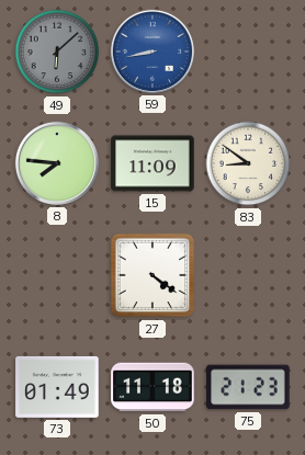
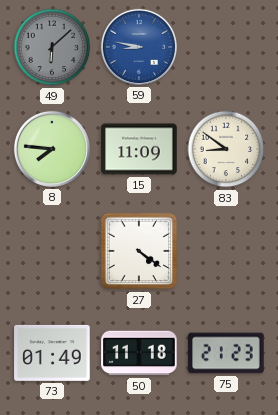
59: 8:43 -> 8:47
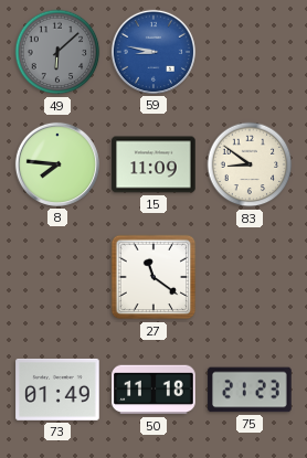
27: 4:21 -> 11:21
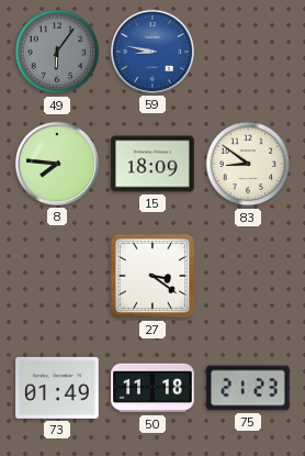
49: 6:08 -> 6:06
15: 11:09 -> 18:09
27: 11:21 -> 3:21
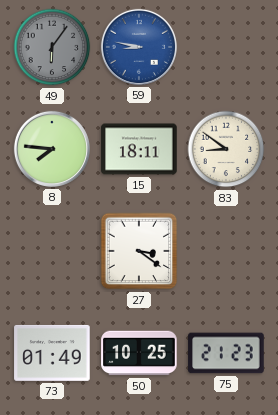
15: 18:09 -> 18:11
50: 11:18 -> 10:25
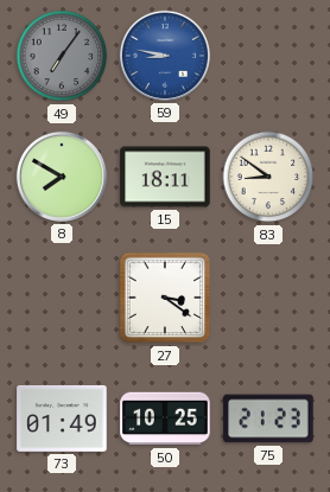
49: 6:06 -> 7:06
8: 7:46 -> 7:50
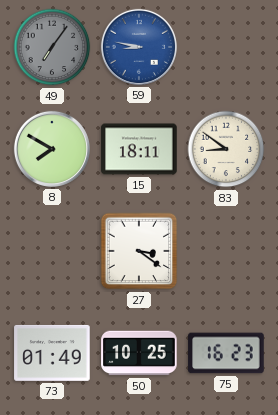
75: 21:23 -> 16:23
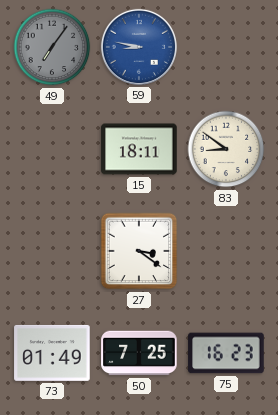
8: 7:50 -> none
50: 10:25 -> 7:25
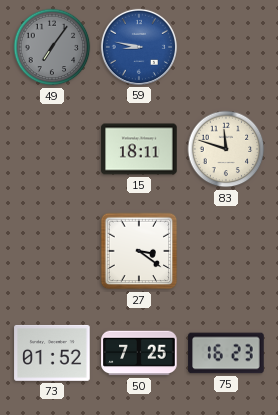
83: 8:51 -> 11:48
73: 01:49 -> 01:52
